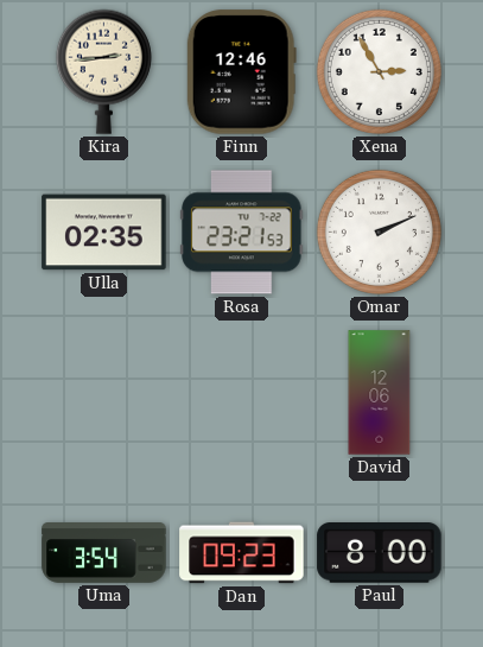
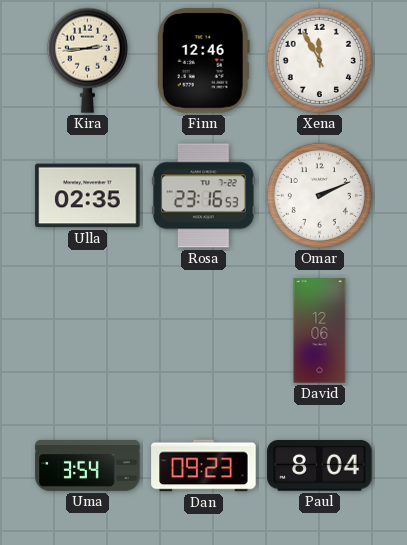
Xena: 2:55 -> 11:55
Rosa: 23:21 -> 23:16
Paul: 8:00 -> 8:04
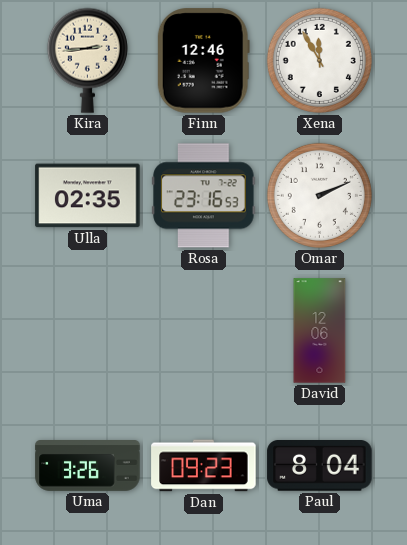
Uma: 3:54 -> 3:26
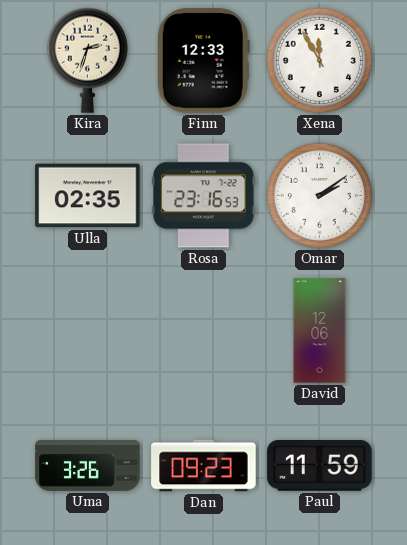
Kira: 2:44 -> 2:33
Finn: 12:46 -> 12:33
Omar: 2:11 -> 2:09
Paul: 8:04 -> 11:59
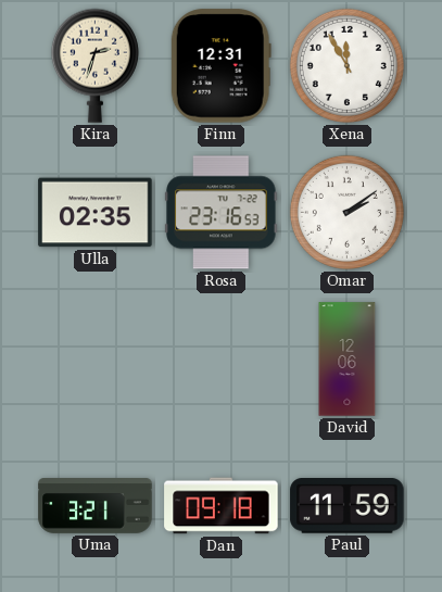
Finn: 12:33 -> 12:31
Uma: 3:26 -> 3:21
Dan: 09:23 -> 09:18
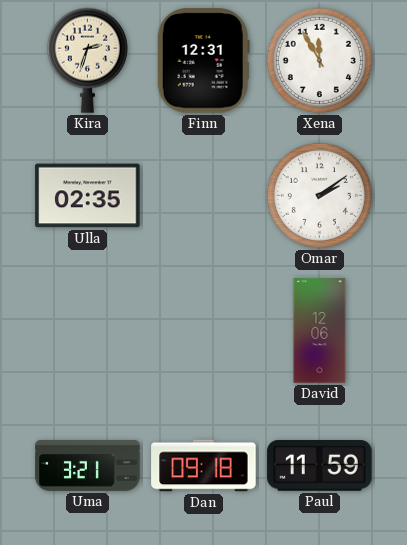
Rosa: 23:16 -> none
